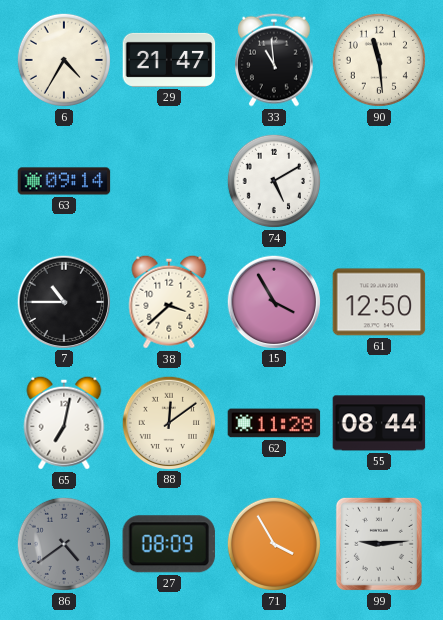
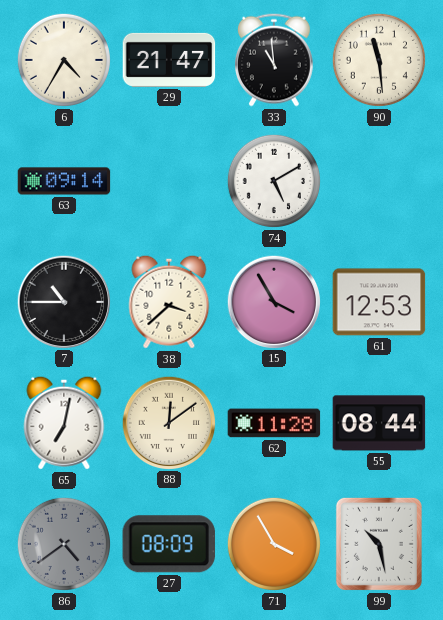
61: 12:50 -> 12:53
99: 9:14 -> 10:28
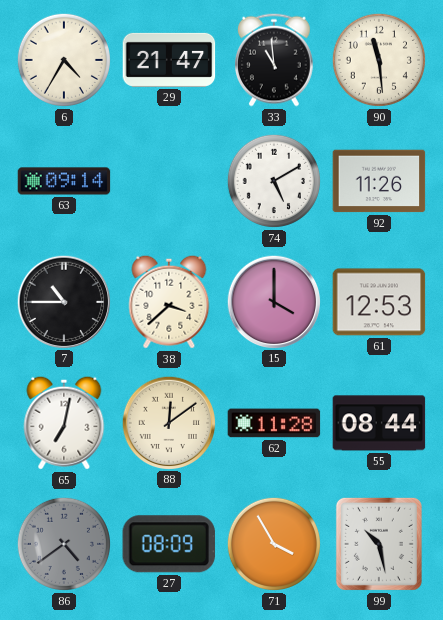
92: none -> 11:26
15: 3:55 -> 4:00
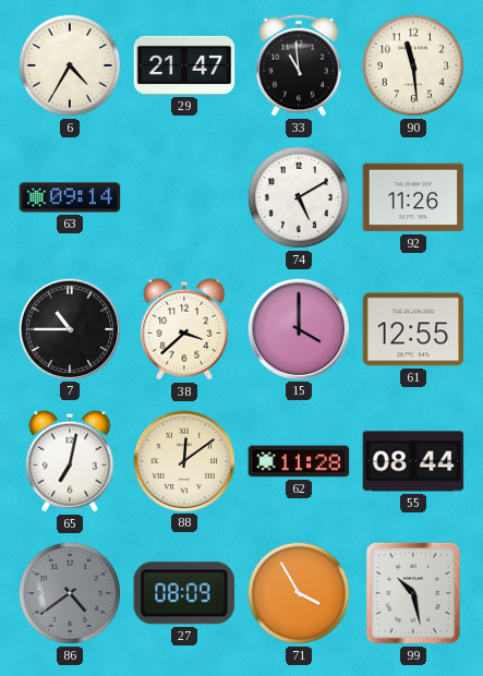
61: 12:53 -> 12:55
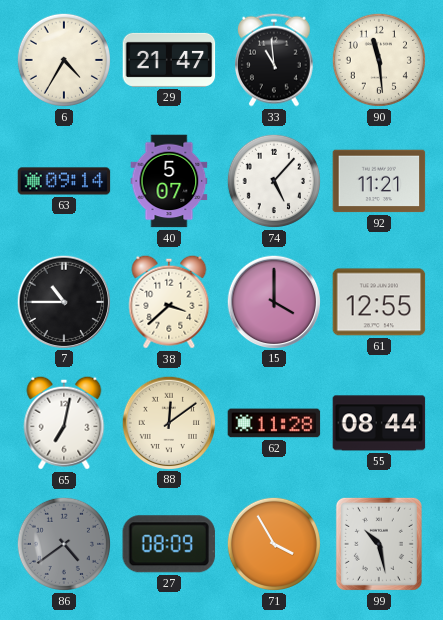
40: none -> 5:07
74: 5:10 -> 5:07
92: 11:26 -> 11:21
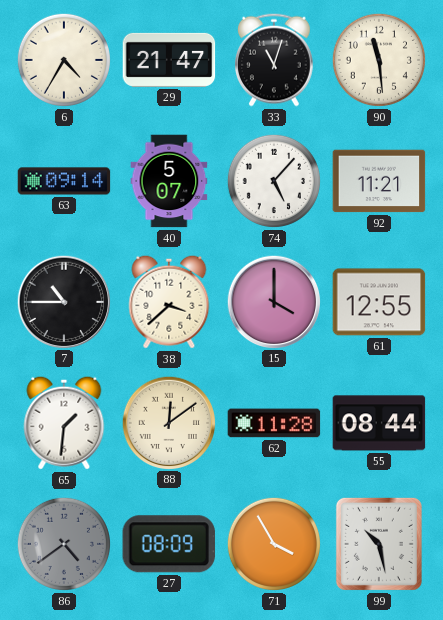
33: 10:59 -> 11:03
65: 7:02 -> 1:31
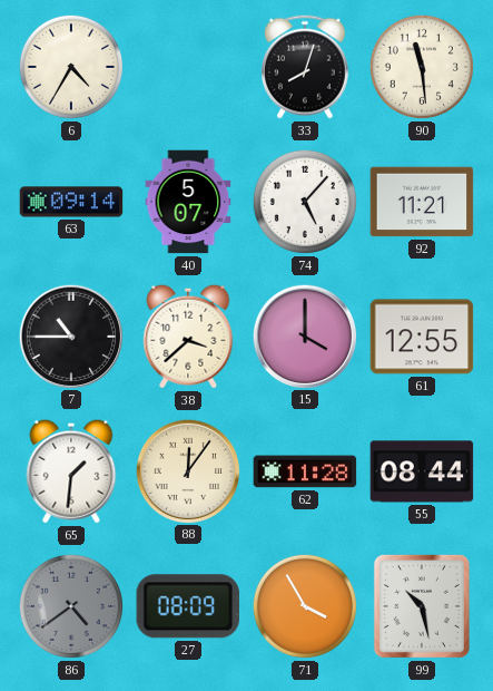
29: 21:47 -> none
33: 11:03 -> 8:03
88: 12:09 -> 12:06
